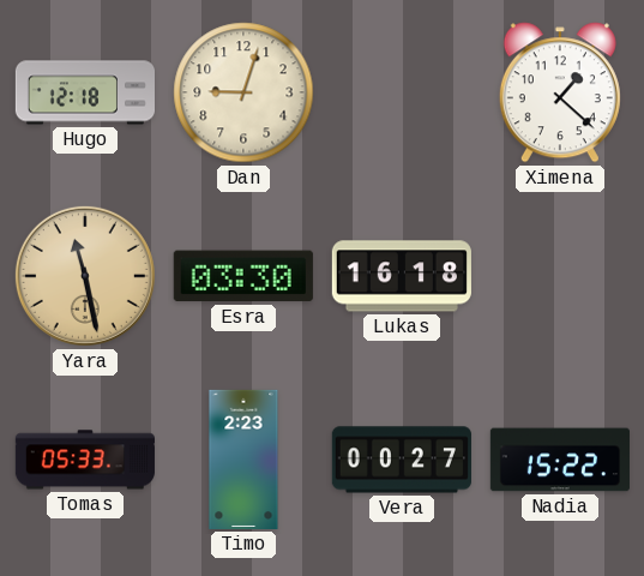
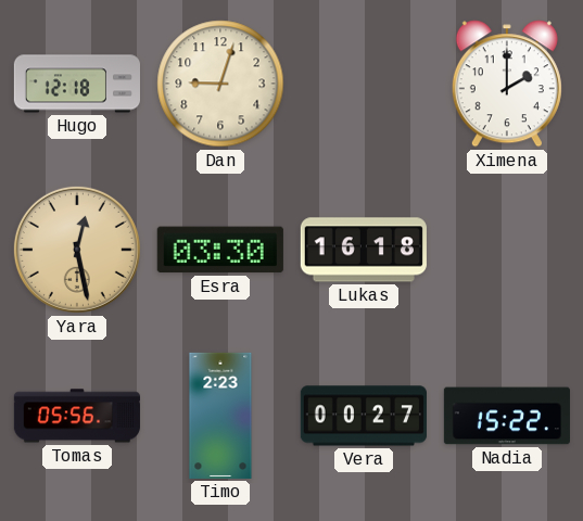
Ximena: 1:22 -> 2:00
Yara: 11:28 -> 12:28
Tomas: 05:33 -> 05:56
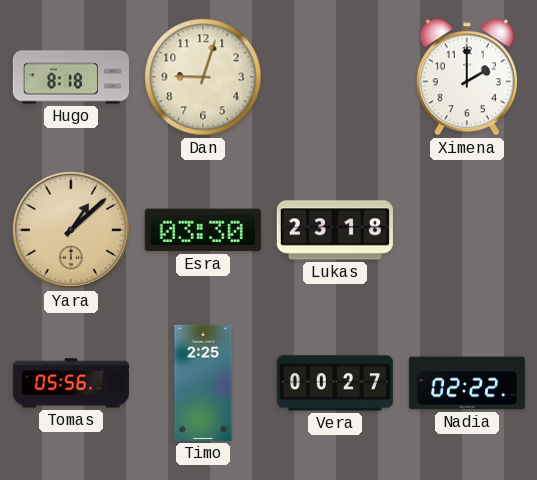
Hugo: 12:18 -> 8:18
Yara: 12:28 -> 1:08
Lukas: 16:18 -> 23:18
Timo: 2:23 -> 2:25
Nadia: 15:22 -> 02:22
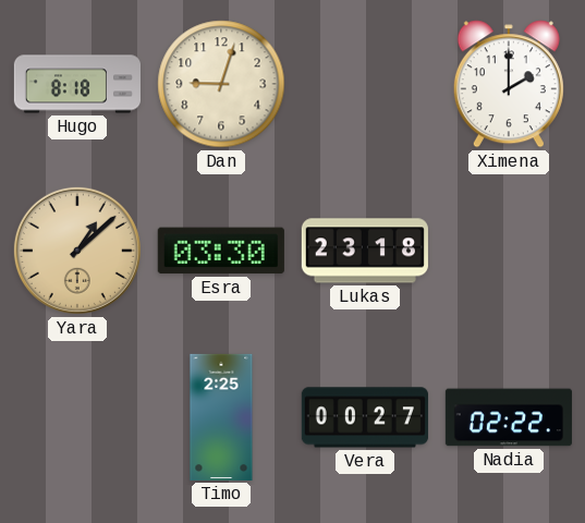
Tomas: 05:56 -> none
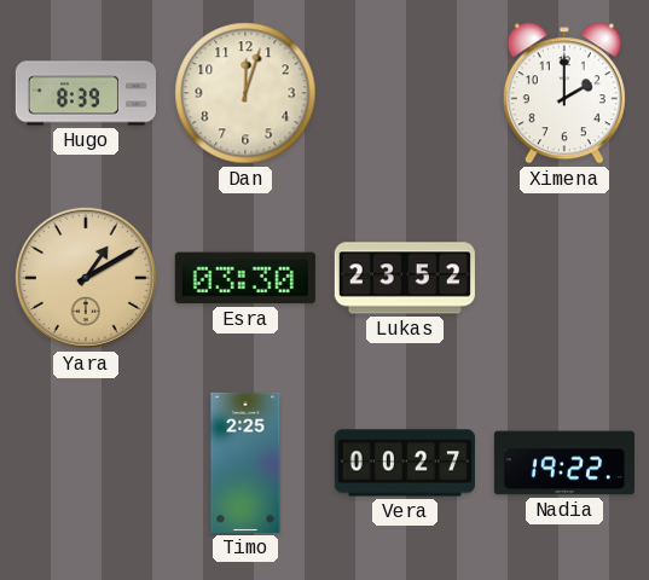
Hugo: 8:18 -> 8:39
Dan: 9:03 -> 12:03
Yara: 1:08 -> 1:10
Lukas: 23:18 -> 23:52
Nadia: 02:22 -> 19:22
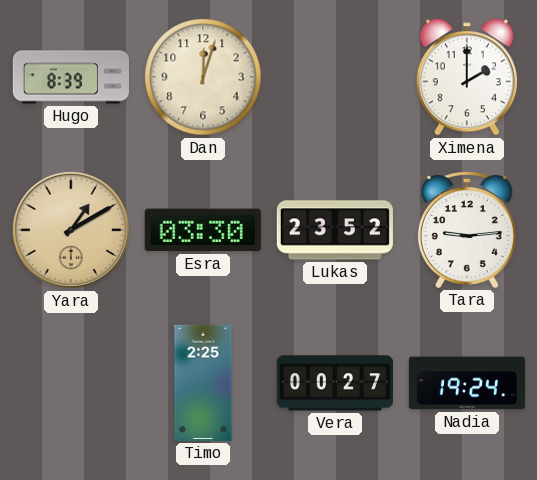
Tara: none -> 9:14
Nadia: 19:22 -> 19:24
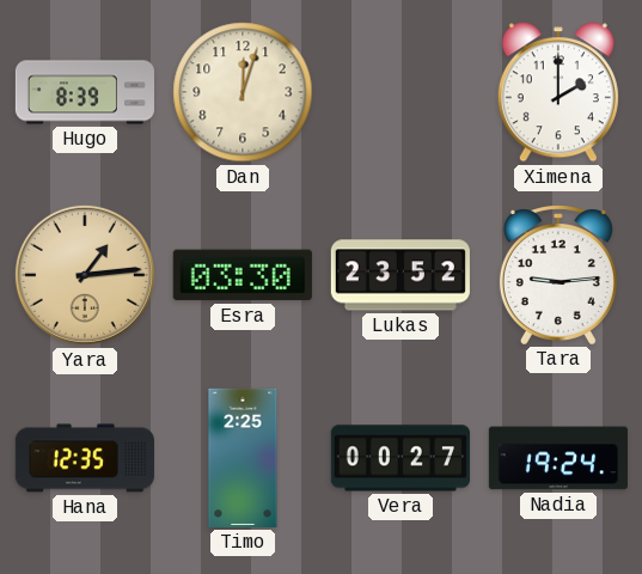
Yara: 1:10 -> 1:14
Hana: none -> 12:35
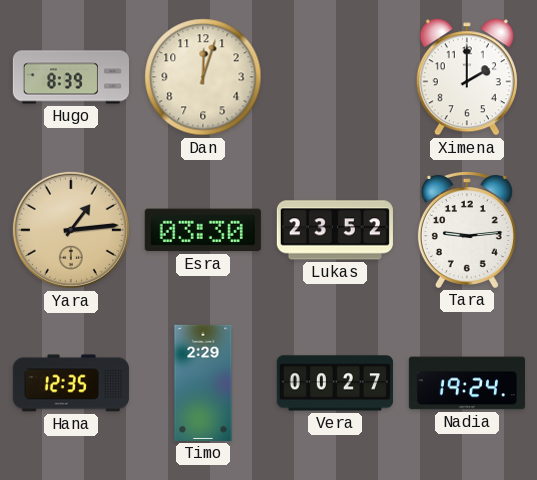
Timo: 2:25 -> 2:29
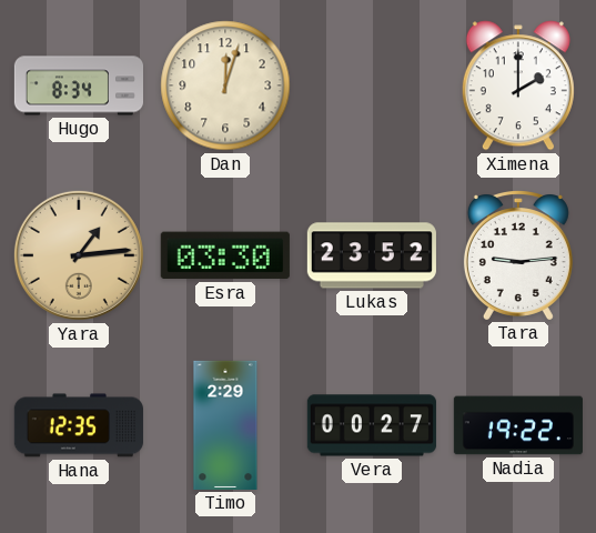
Hugo: 8:39 -> 8:34
Nadia: 19:24 -> 19:22
